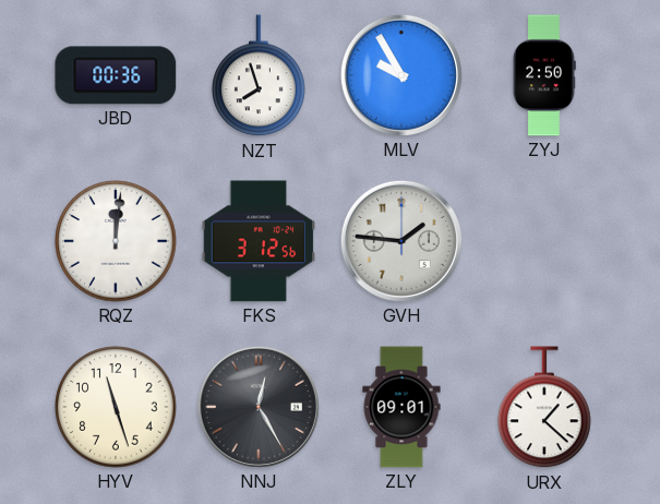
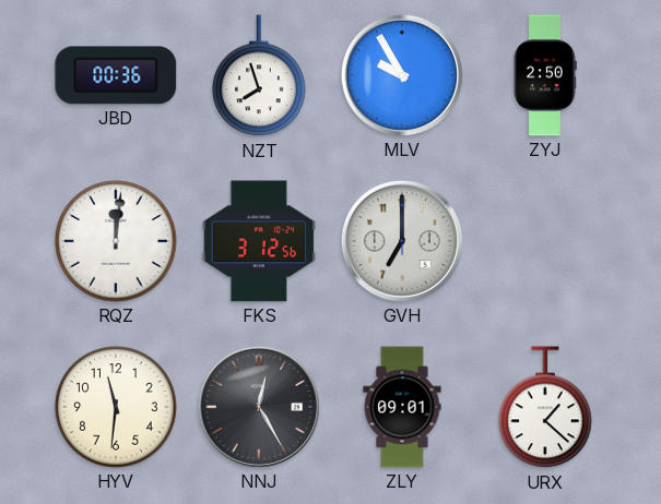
GVH: 1:46 -> 7:00
HYV: 11:27 -> 11:31
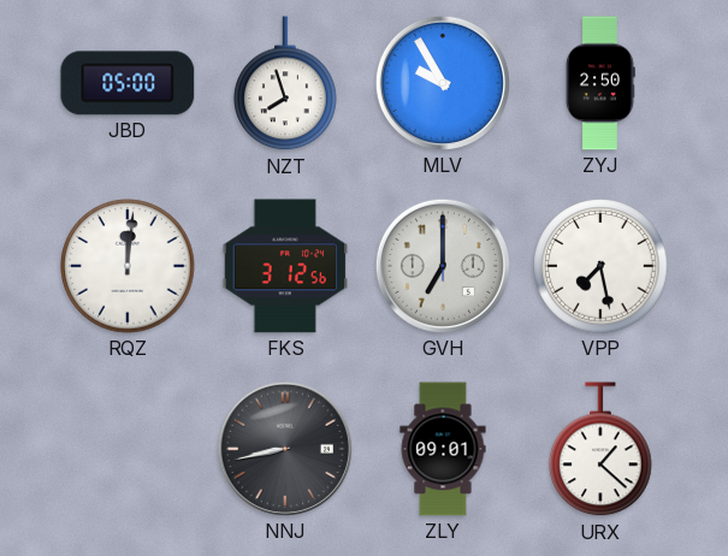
JBD: 00:36 -> 05:00
VPP: none -> 7:28
HYV: 11:31 -> none
NNJ: 12:25 -> 8:43
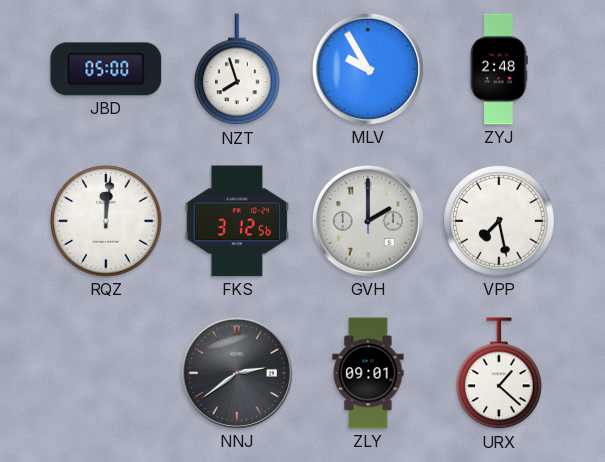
ZYJ: 2:50 -> 2:48
GVH: 7:00 -> 2:00
NNJ: 8:43 -> 2:39
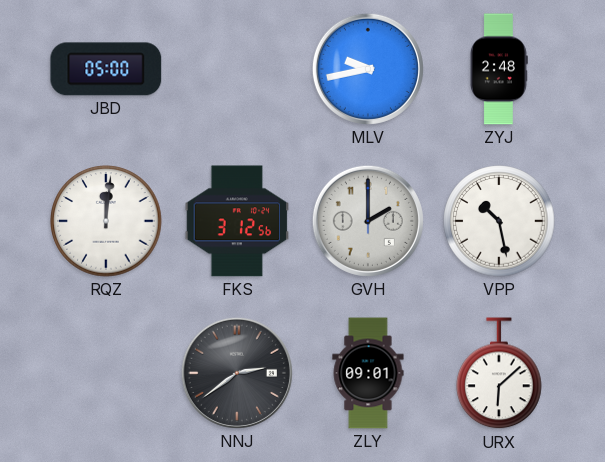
NZT: 7:57 -> none
MLV: 9:55 -> 9:43
VPP: 7:28 -> 10:28
URX: 1:22 -> 6:08
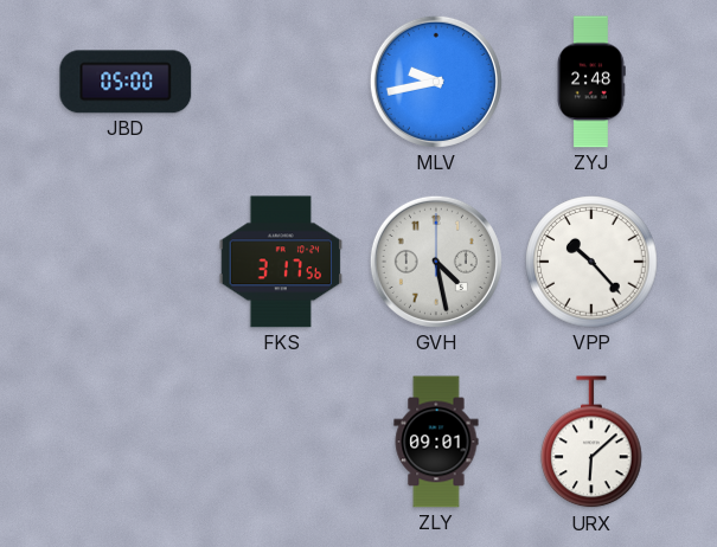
RQZ: 12:01 -> none
FKS: 3:12 -> 3:17
GVH: 2:00 -> 4:28
VPP: 10:28 -> 10:23
NNJ: 2:39 -> none
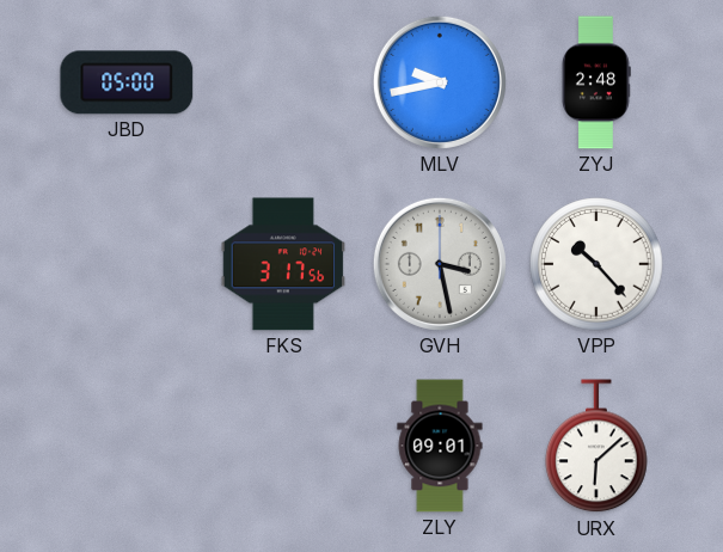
GVH: 4:28 -> 3:28
